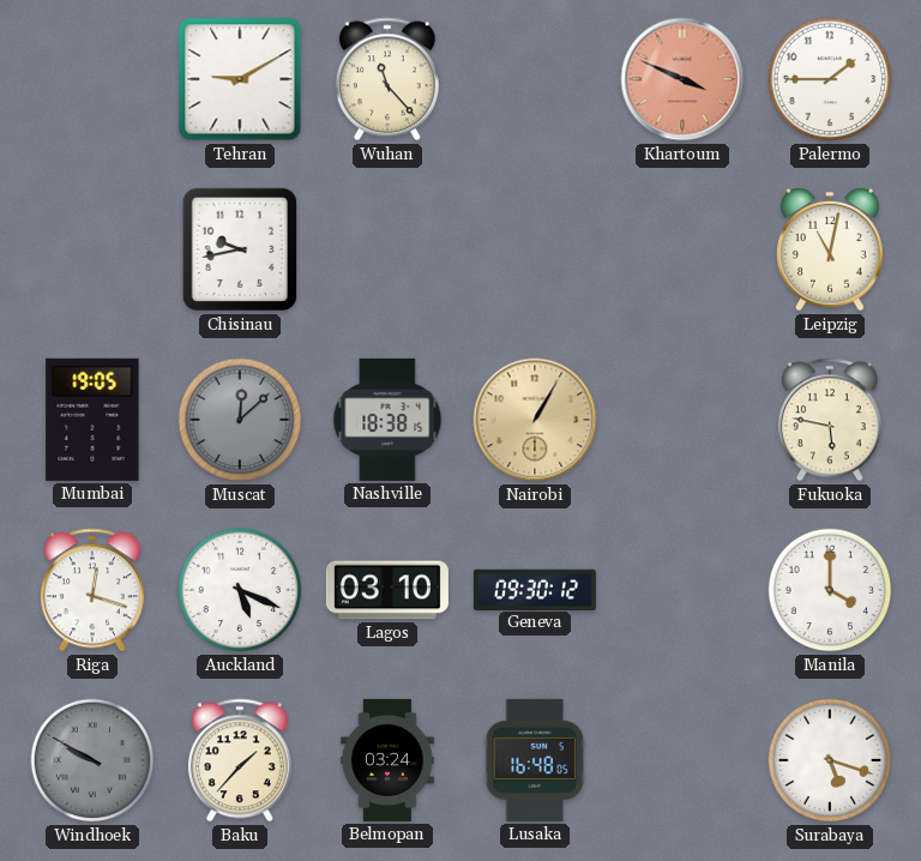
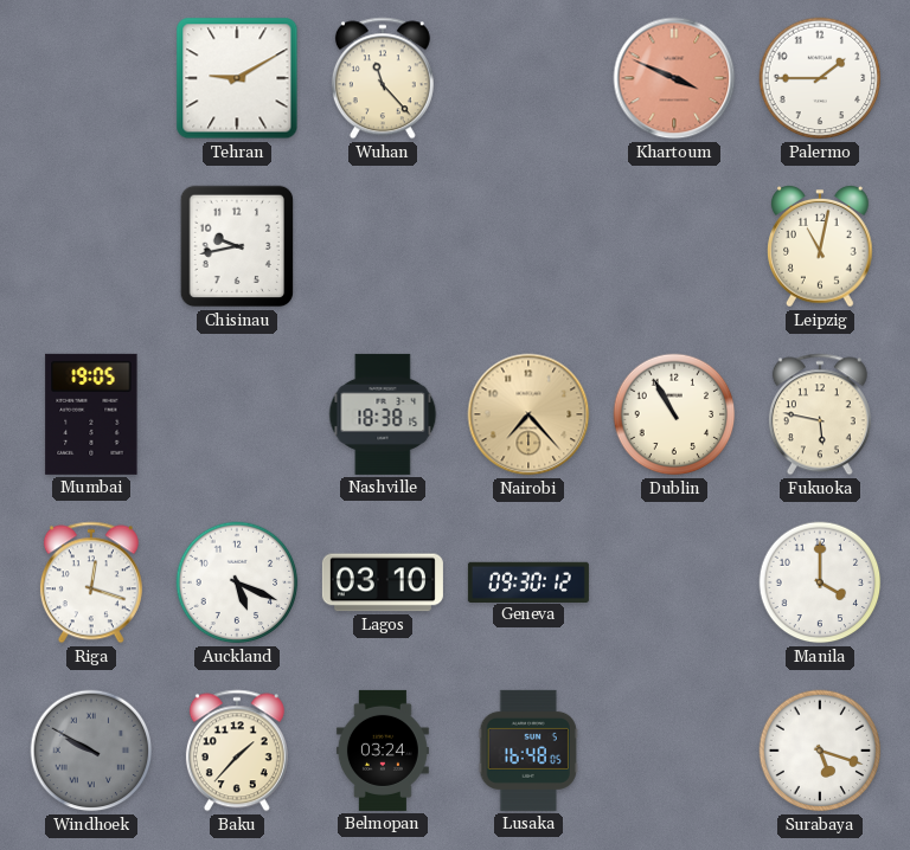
Muscat: 12:08 -> none
Nairobi: 1:05 -> 7:23
Dublin: none -> 10:55
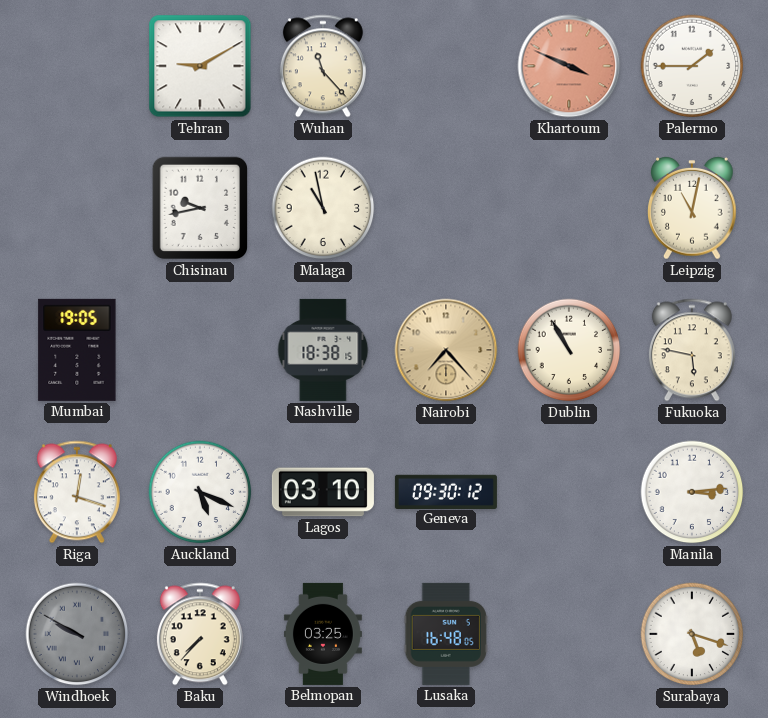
Malaga: none -> 10:58
Manila: 4:00 -> 3:14
Baku: 1:37 -> 7:37
Belmopan: 03:24 -> 03:25
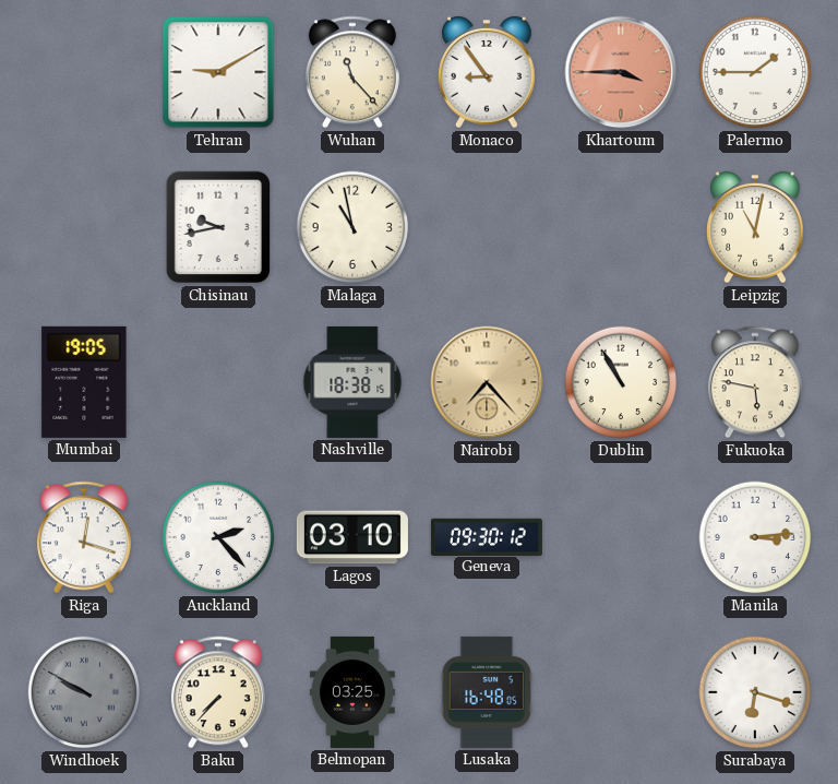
Monaco: none -> 8:54
Khartoum: 3:49 -> 3:45
Auckland: 5:19 -> 2:23
Surabaya: 5:18 -> 6:18
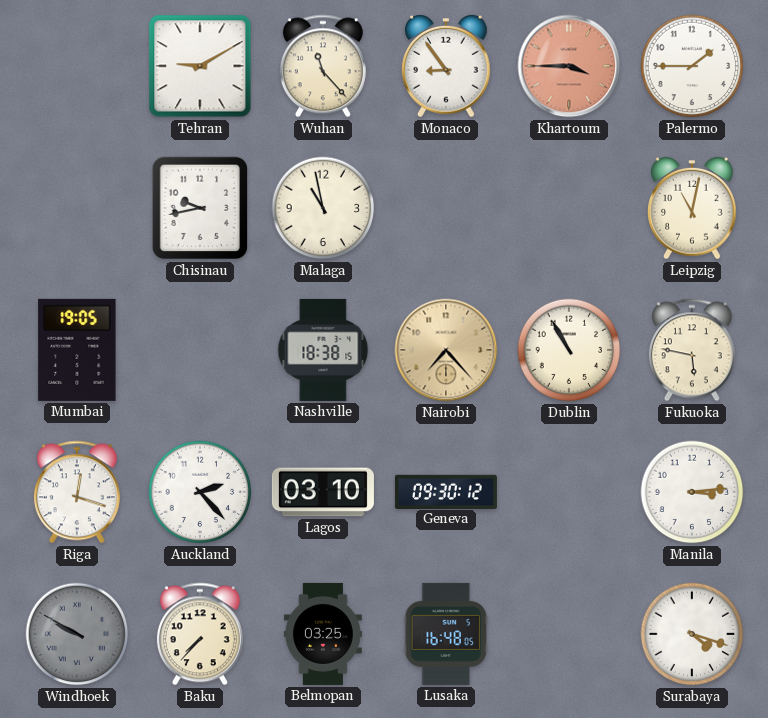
Surabaya: 6:18 -> 4:18
